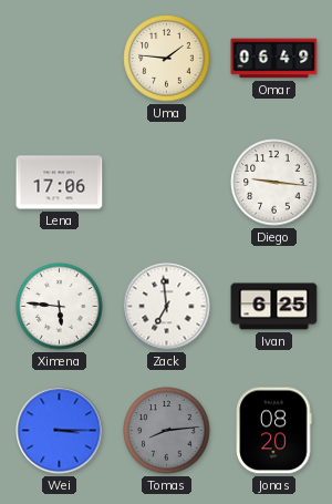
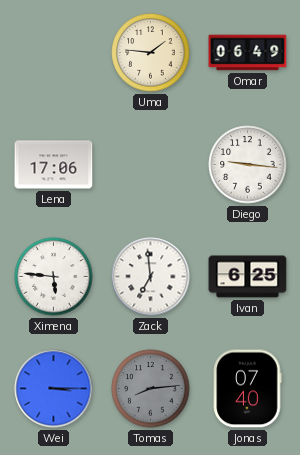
Jonas: 08:20 -> 07:40
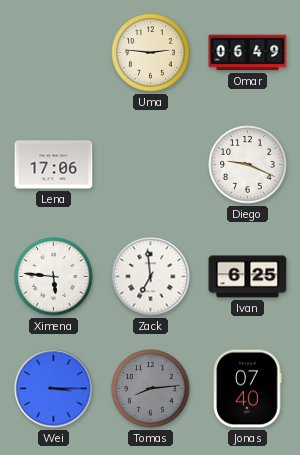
Uma: 1:46 -> 2:46
Diego: 9:16 -> 9:19
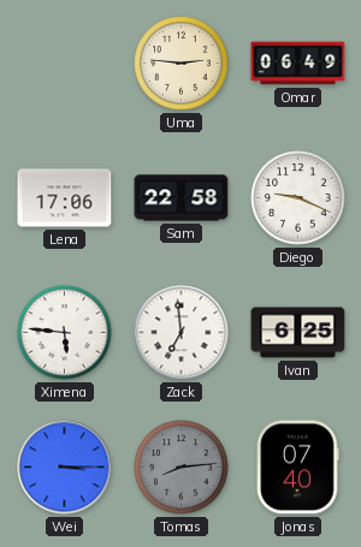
Sam: none -> 22:58
